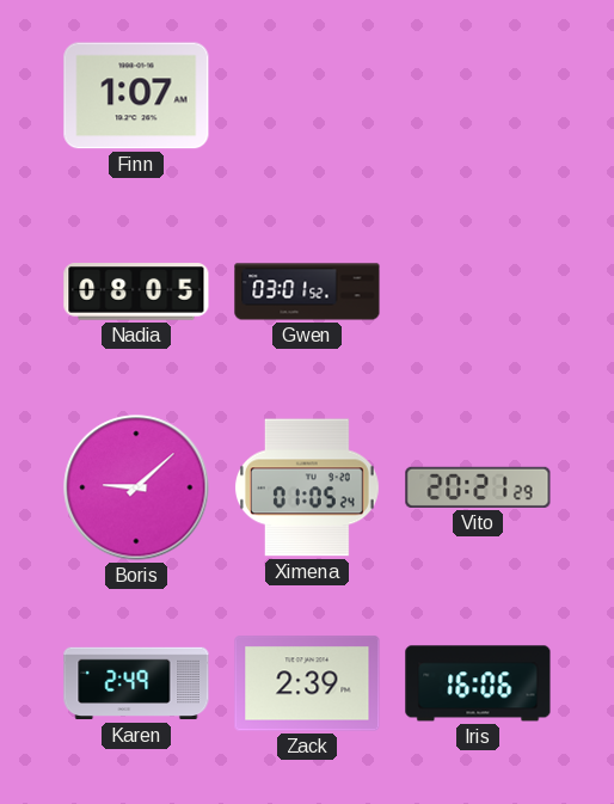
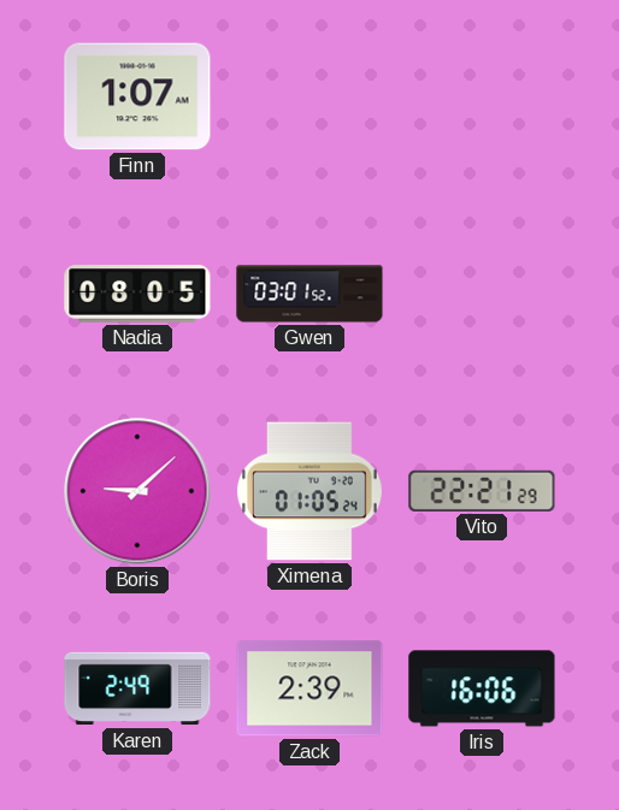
Vito: 20:21 -> 22:21
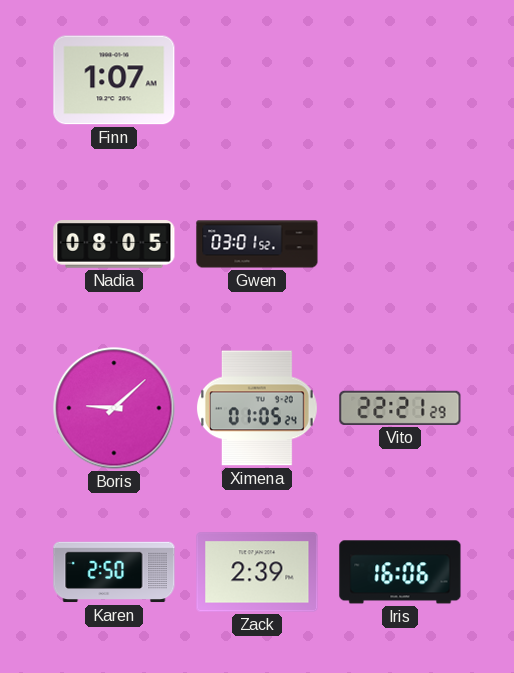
Karen: 2:49 -> 2:50
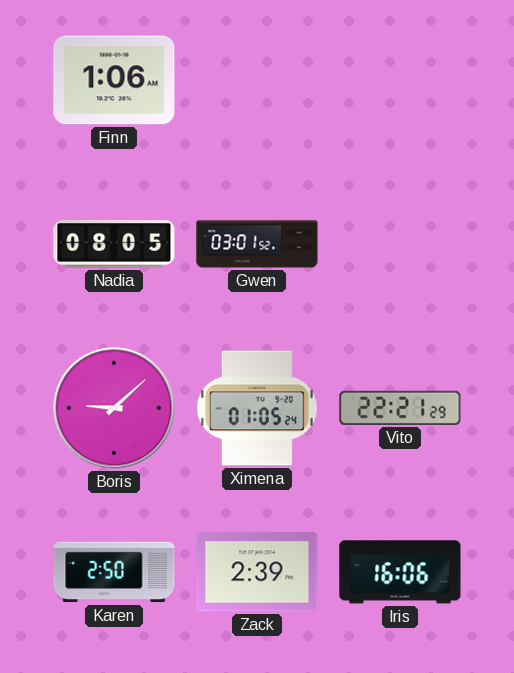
Finn: 1:07 -> 1:06
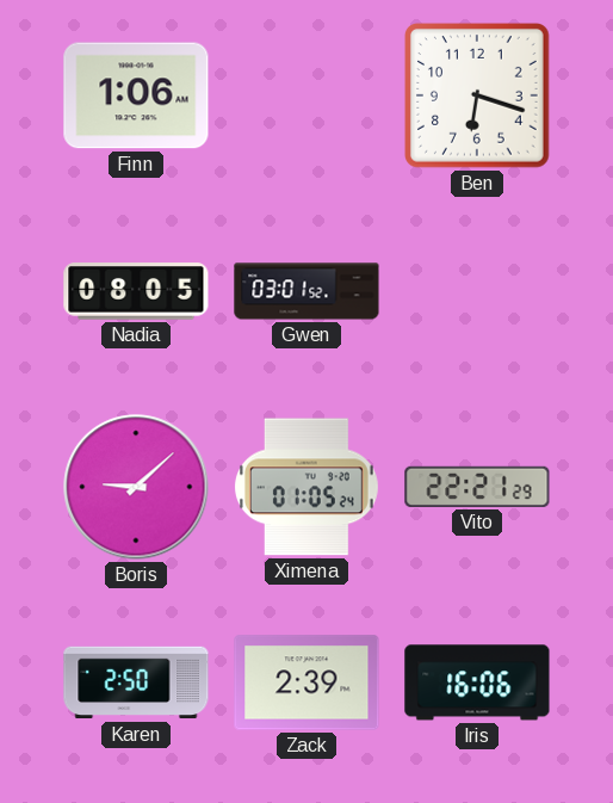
Ben: none -> 6:18
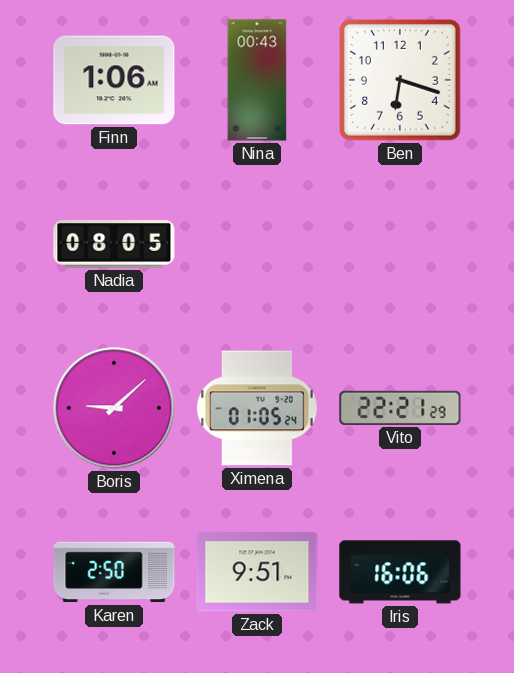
Nina: none -> 00:43
Gwen: 03:01 -> none
Zack: 2:39 -> 9:51
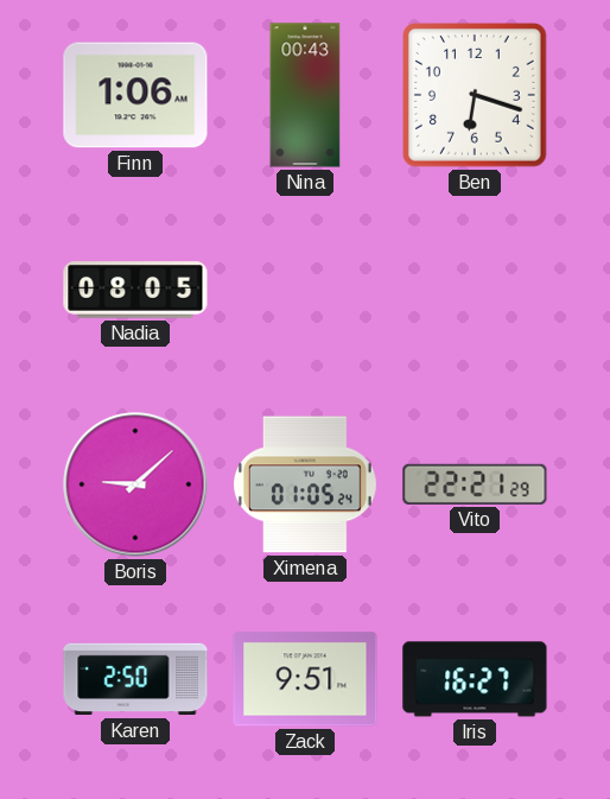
Iris: 16:06 -> 16:27
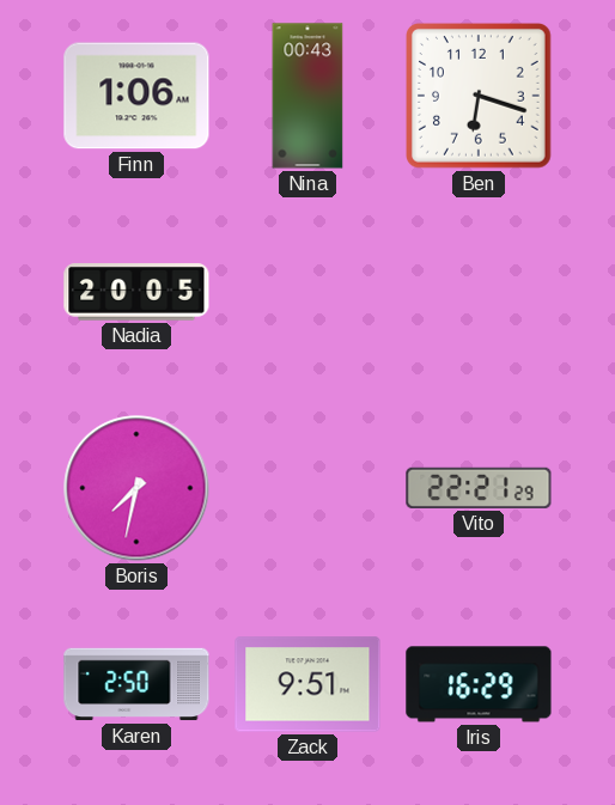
Nadia: 08:05 -> 20:05
Boris: 9:08 -> 7:32
Ximena: 01:05 -> none
Iris: 16:27 -> 16:29
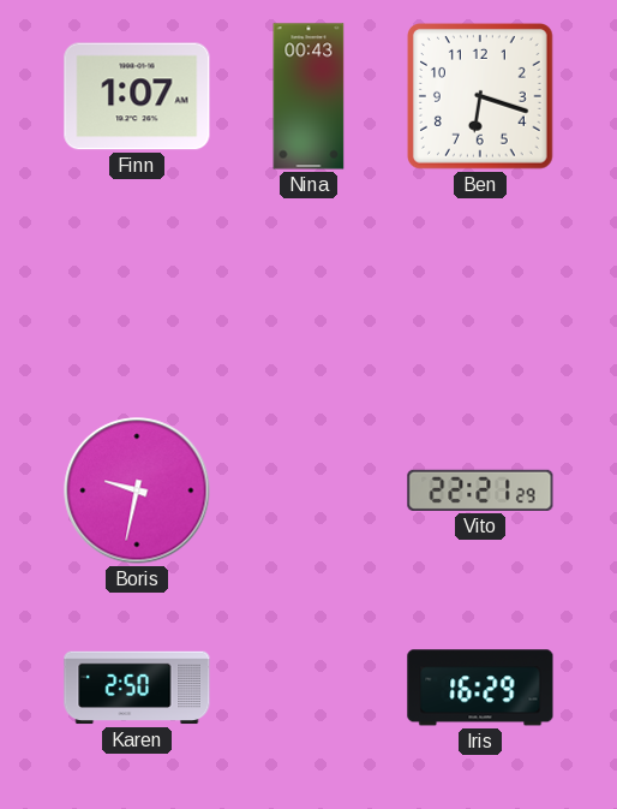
Finn: 1:06 -> 1:07
Nadia: 20:05 -> none
Boris: 7:32 -> 9:32
Zack: 9:51 -> none
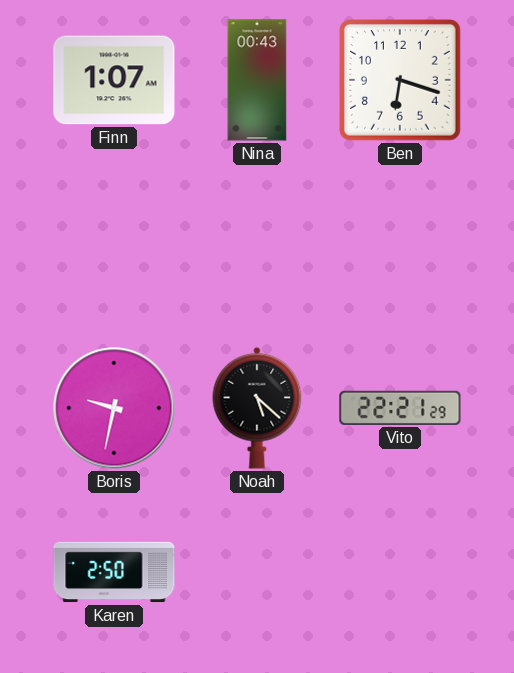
Noah: none -> 5:22
Iris: 16:29 -> none
